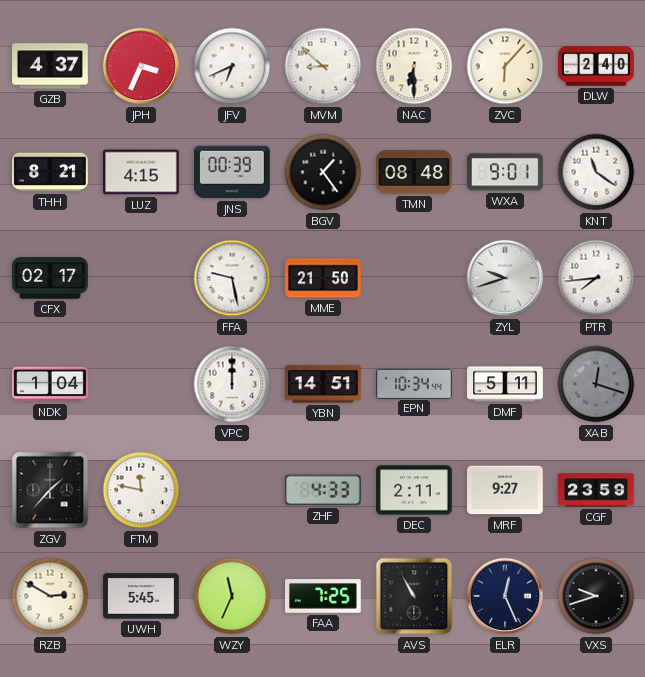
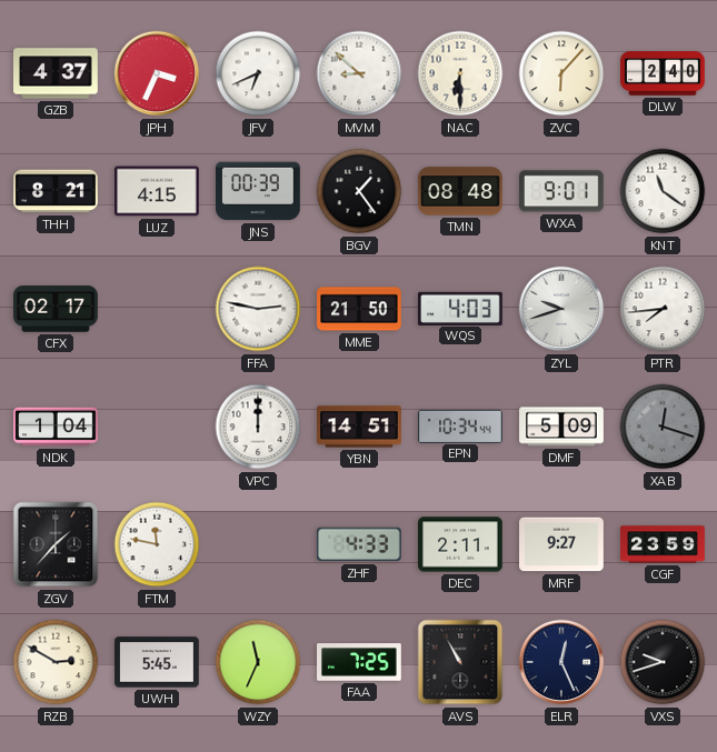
FFA: 9:28 -> 2:47
WQS: none -> 4:03
DMF: 5:11 -> 5:09
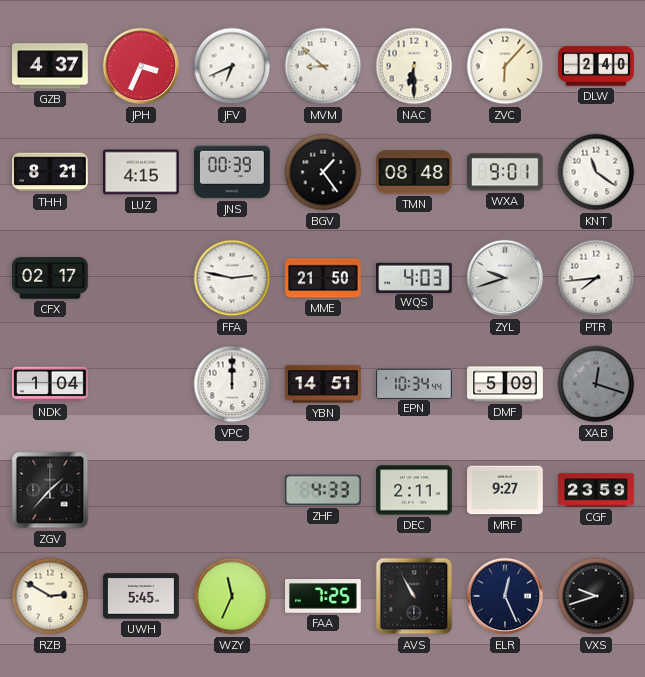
FTM: 11:47 -> none
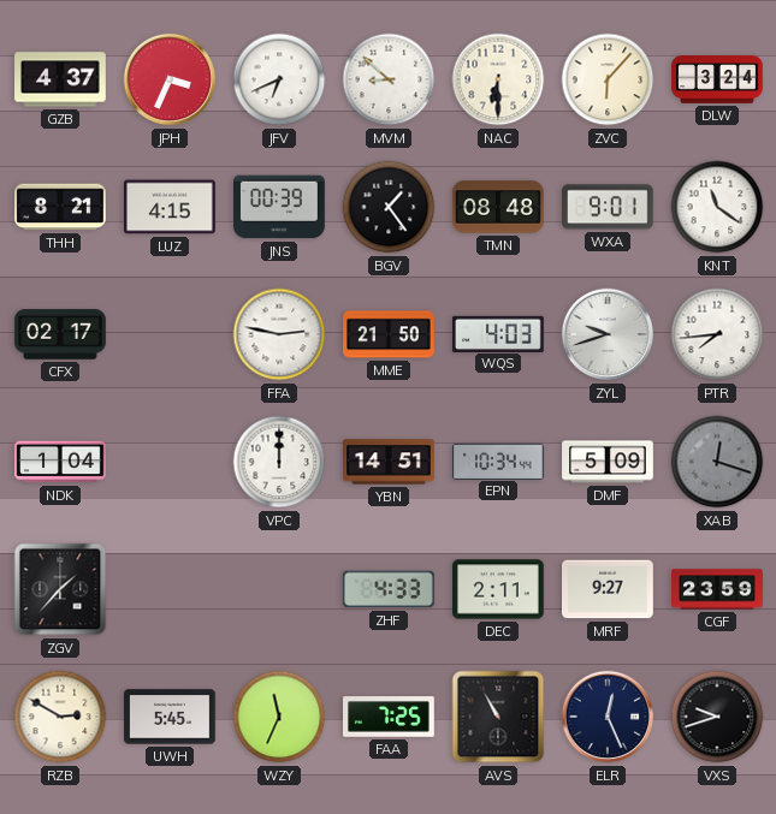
DLW: 2:40 -> 3:24
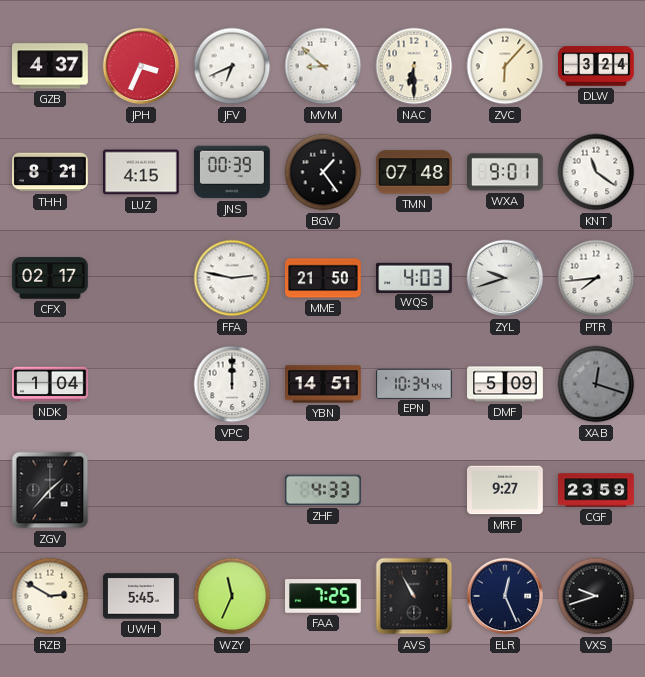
TMN: 08:48 -> 07:48
DEC: 2:11 -> none
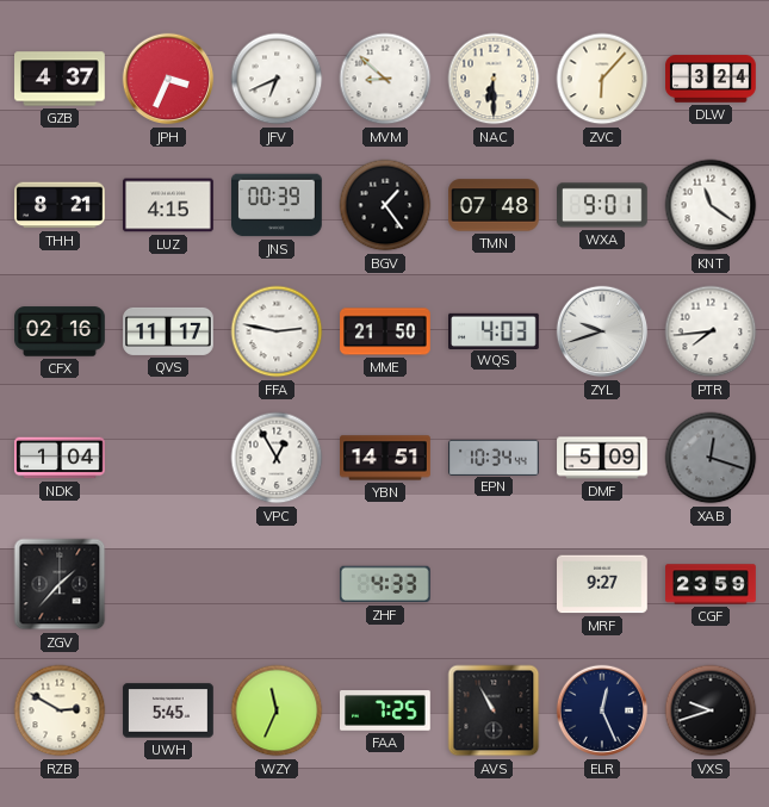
CFX: 02:17 -> 02:16
QVS: none -> 11:17
VPC: 12:00 -> 12:55
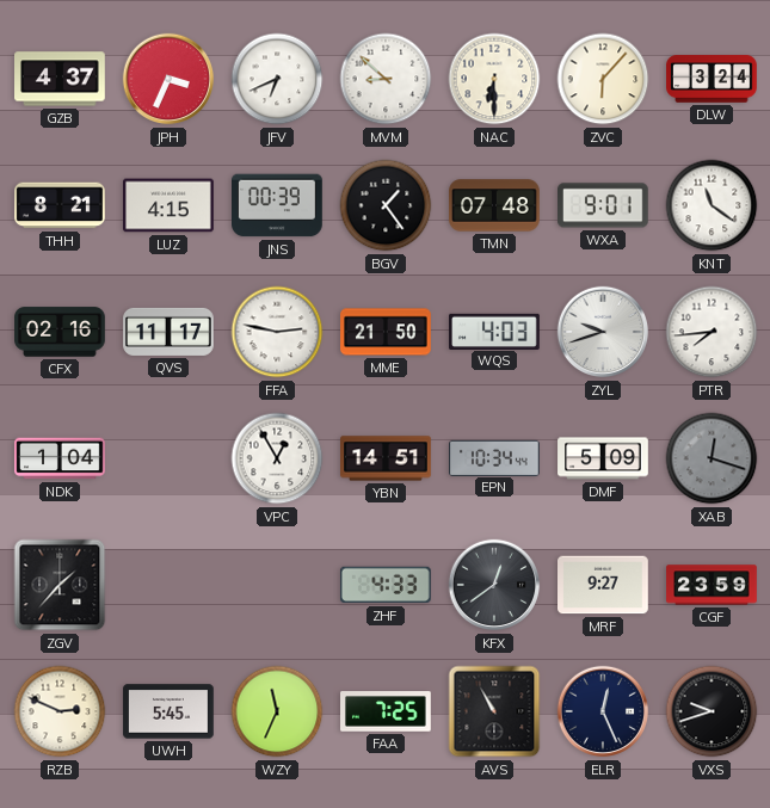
KFX: none -> 12:39
RZB: 2:50 -> 2:49
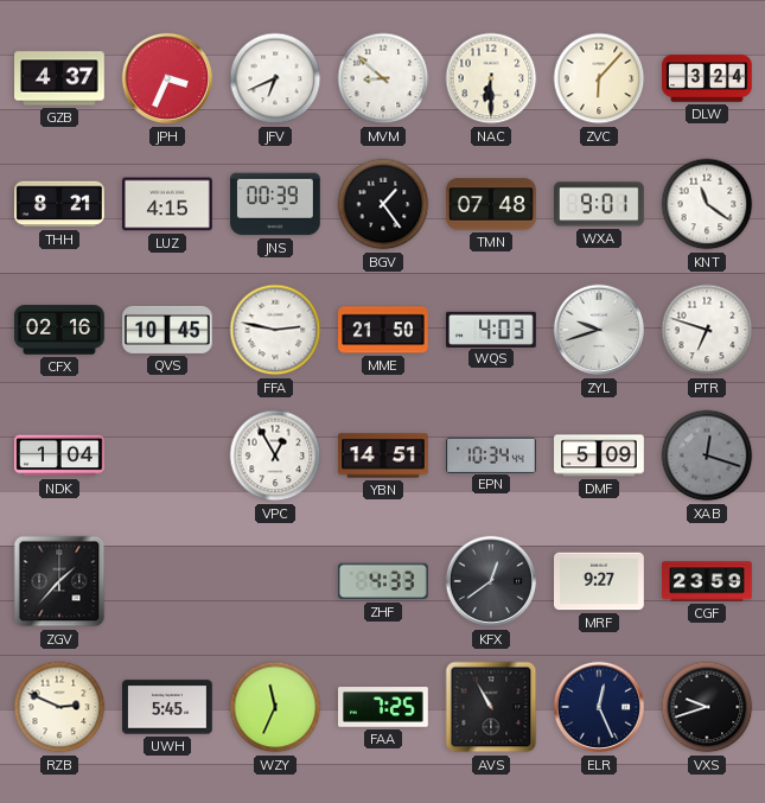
QVS: 11:17 -> 10:45
PTR: 7:44 -> 6:48
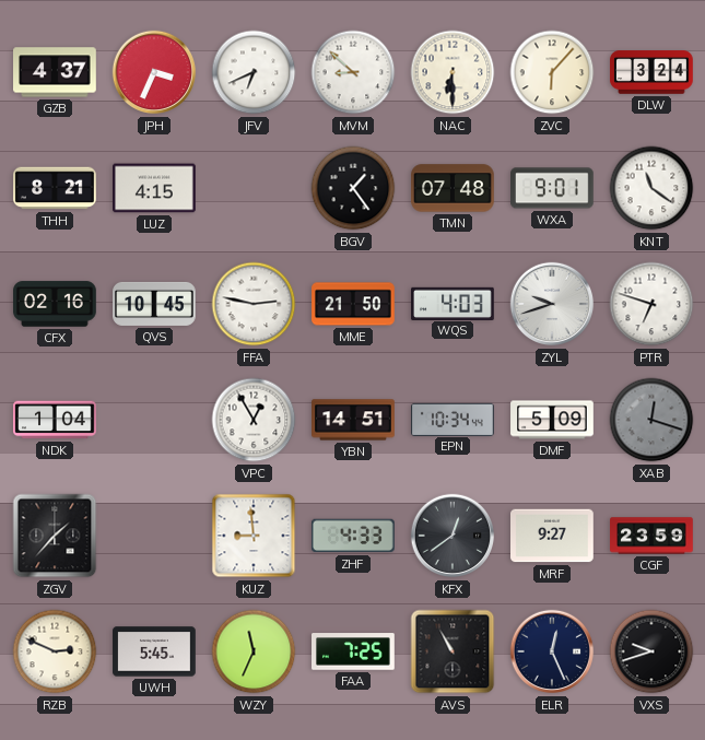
JNS: 00:39 -> none
KUZ: none -> 8:59
